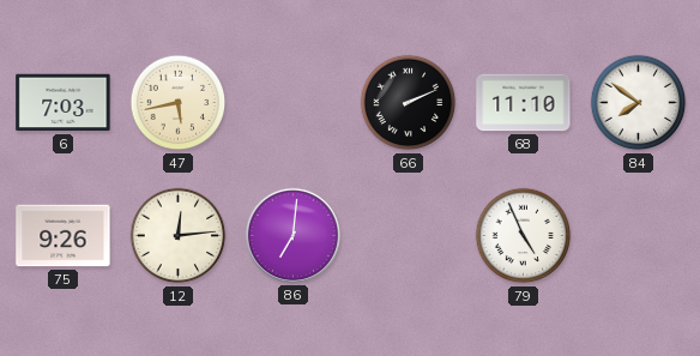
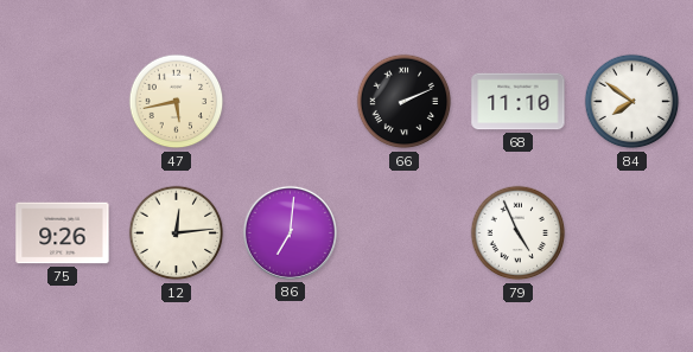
6: 7:03 -> none
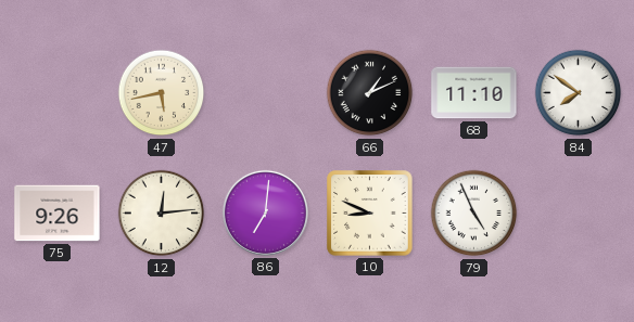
66: 2:11 -> 1:11
10: none -> 8:49
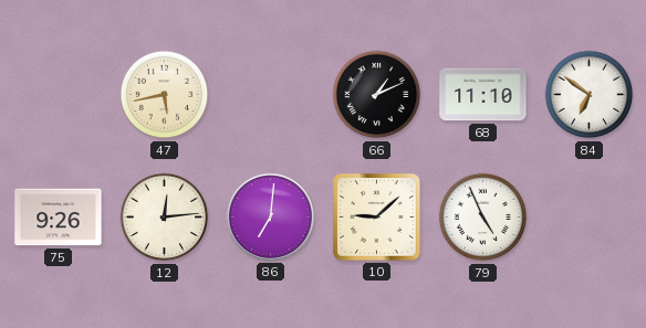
84: 7:51 -> 6:51
10: 8:49 -> 9:08
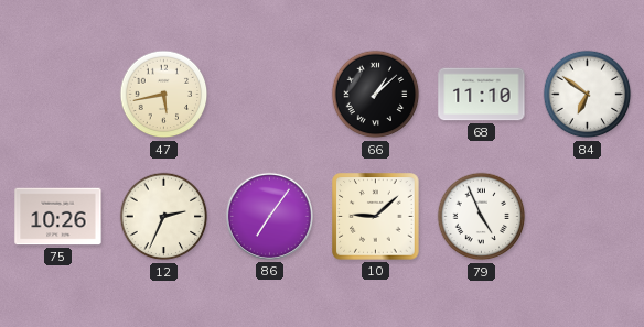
66: 1:11 -> 1:08
75: 9:26 -> 10:26
12: 12:14 -> 2:34
86: 7:01 -> 7:06
